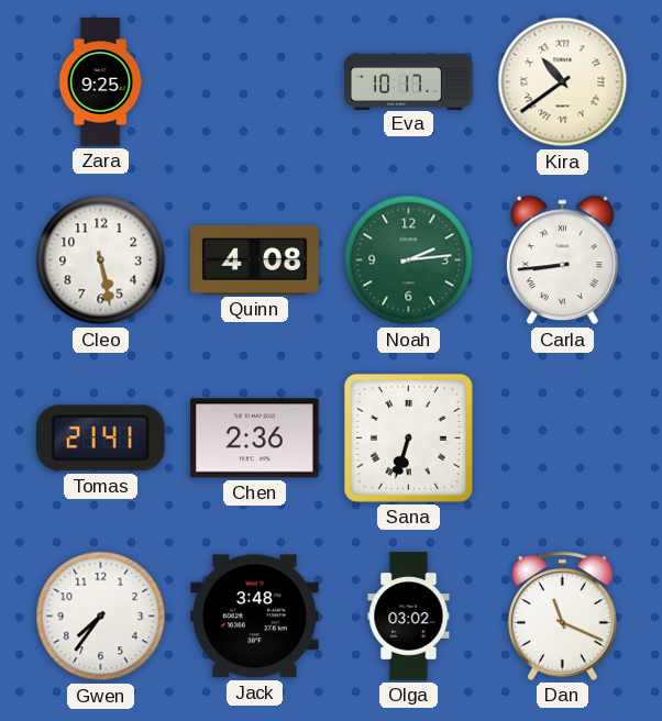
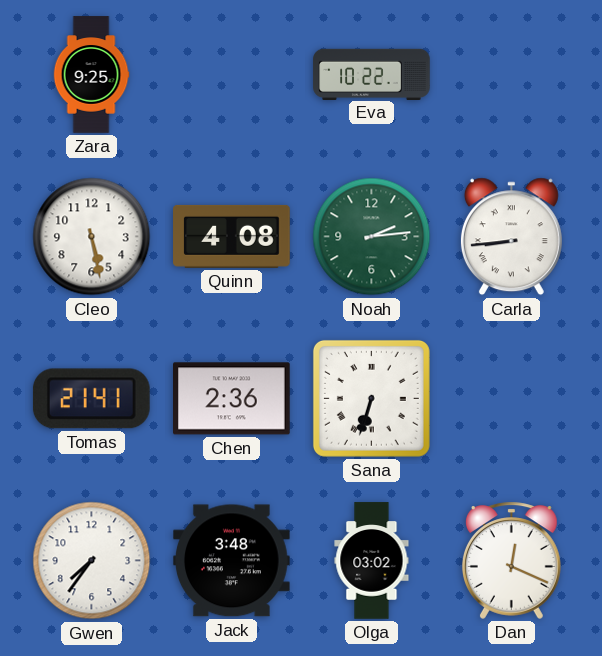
Eva: 10:17 -> 10:22
Kira: 10:39 -> none
Dan: 11:19 -> 12:19
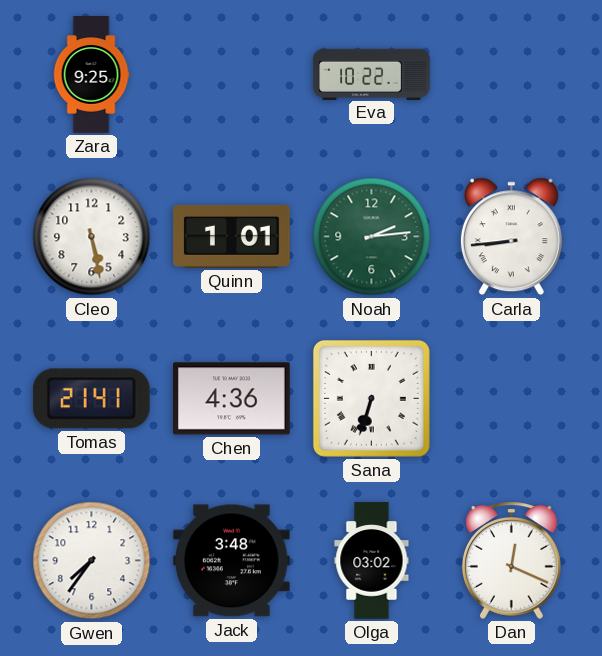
Quinn: 4:08 -> 1:01
Chen: 2:36 -> 4:36
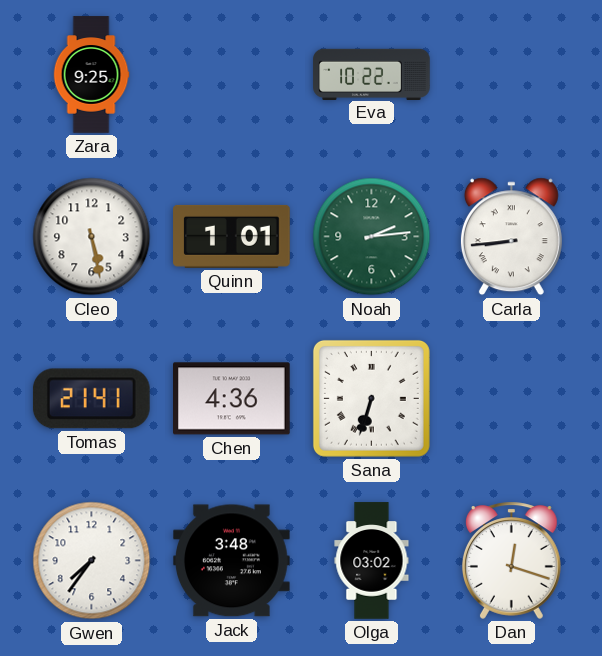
Dan: 12:19 -> 12:18
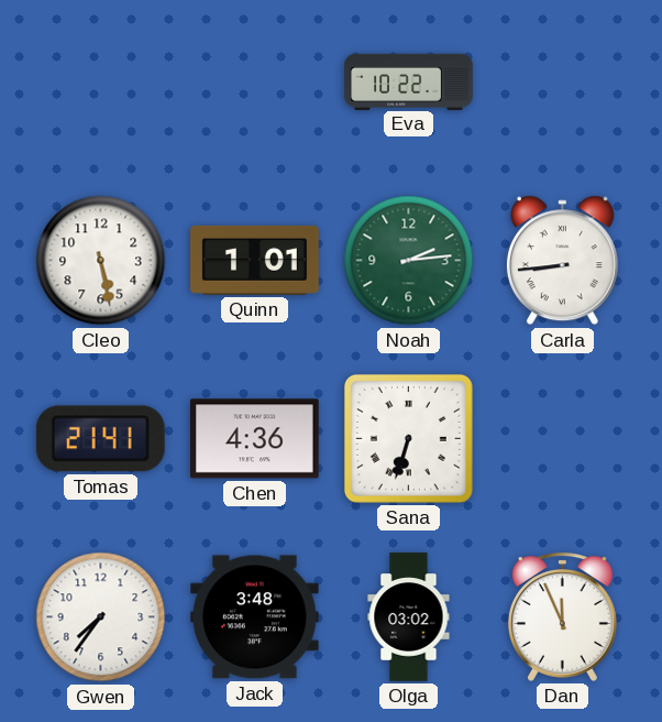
Zara: 9:25 -> none
Dan: 12:18 -> 11:56
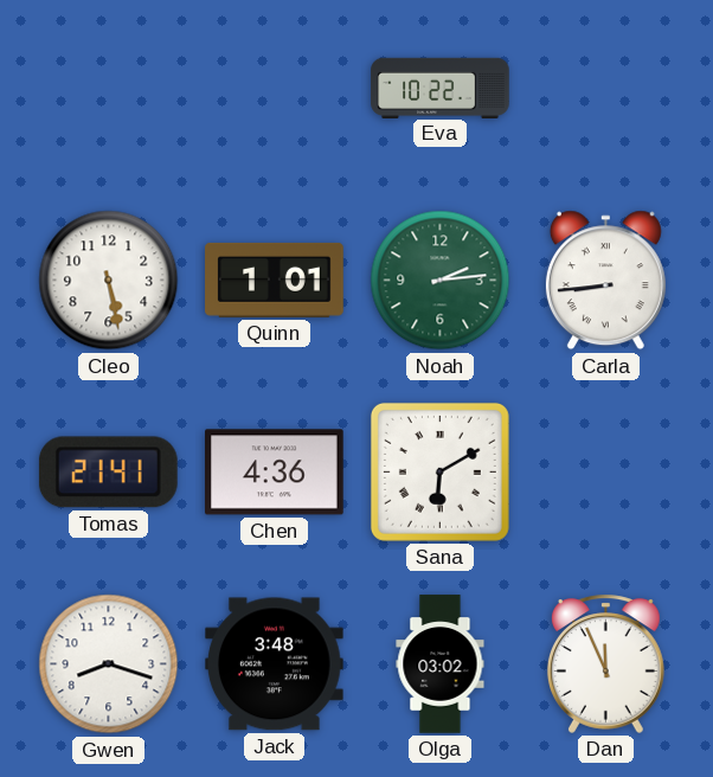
Sana: 6:33 -> 6:10
Gwen: 7:36 -> 8:18
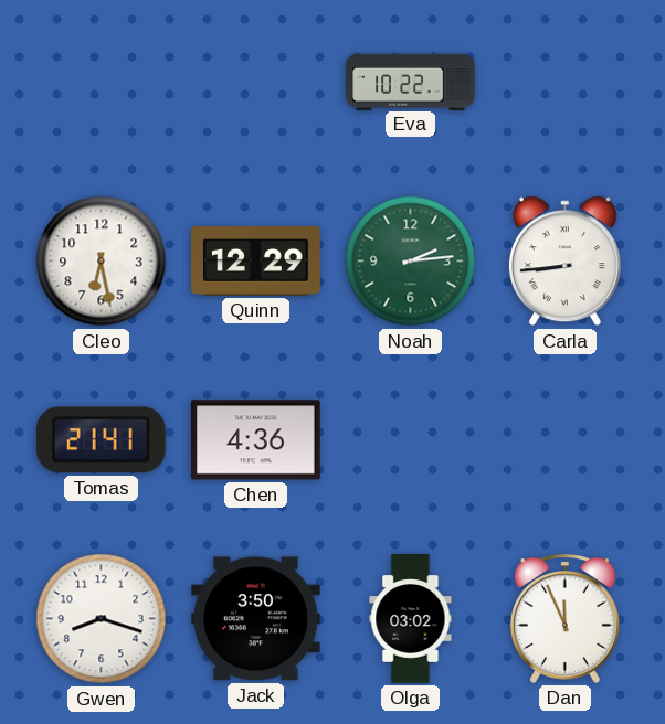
Cleo: 5:28 -> 6:28
Quinn: 1:01 -> 12:29
Sana: 6:10 -> none
Jack: 3:48 -> 3:50
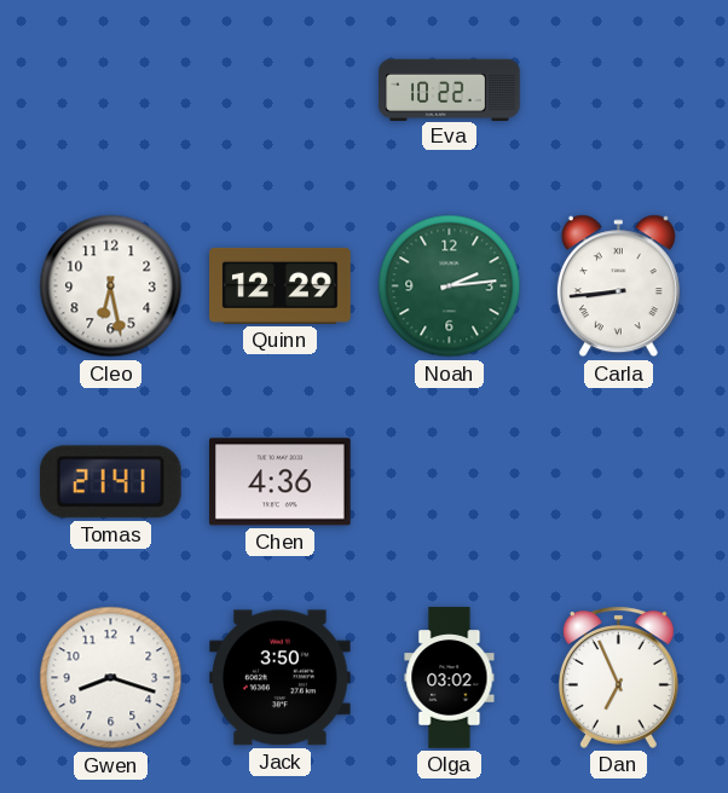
Dan: 11:56 -> 6:56
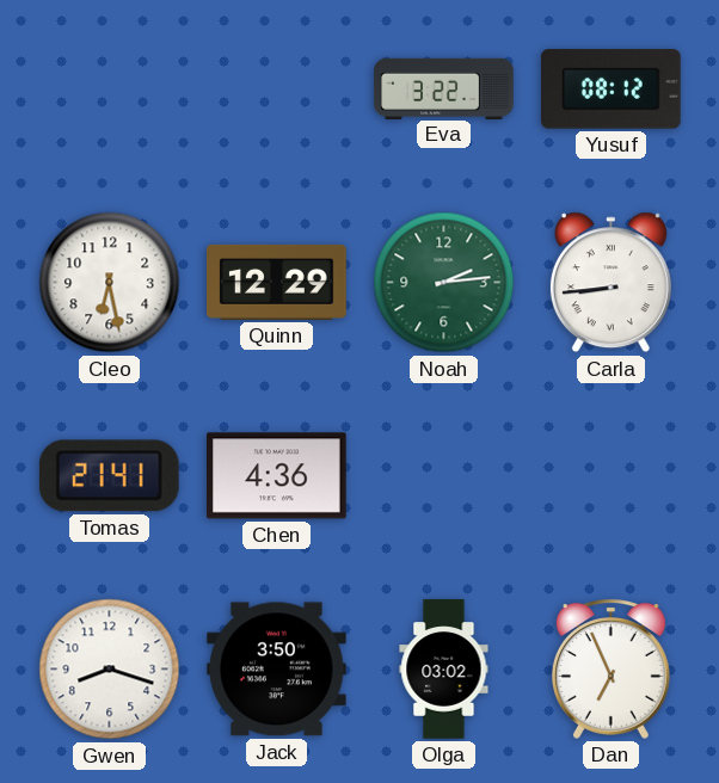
Eva: 10:22 -> 3:22
Yusuf: none -> 08:12
